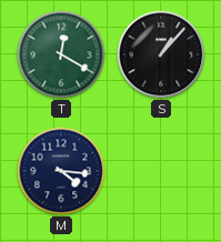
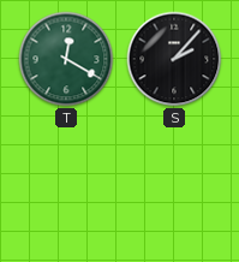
S: 1:07 -> 2:07
M: 4:16 -> none
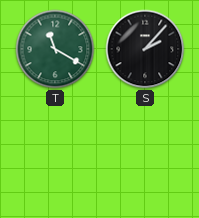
T: 12:20 -> 11:20
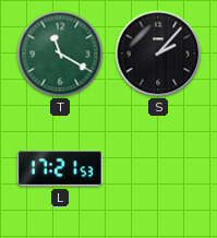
L: none -> 17:21
